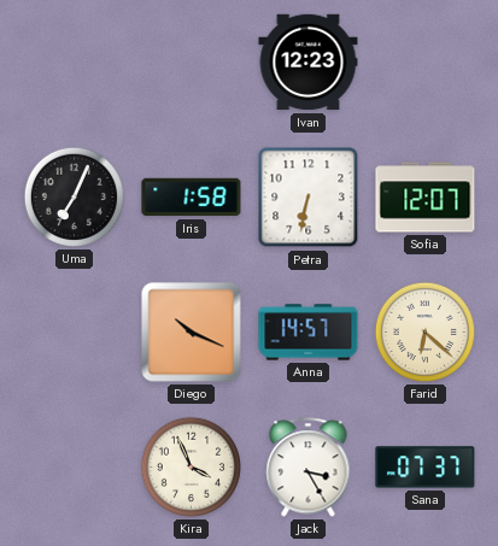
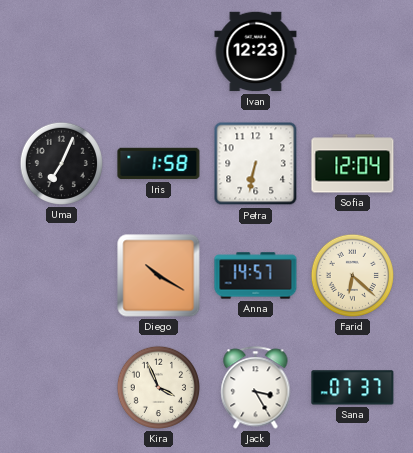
Sofia: 12:07 -> 12:04
Diego: 10:19 -> 10:20
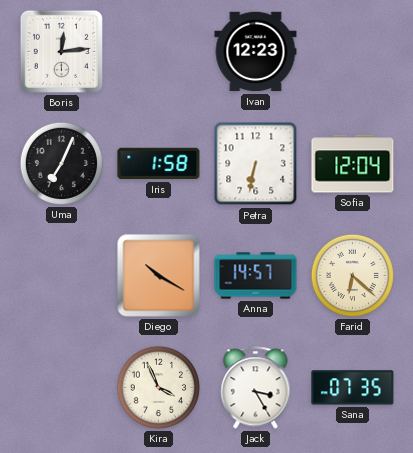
Boris: none -> 12:14
Sana: 07:37 -> 07:35
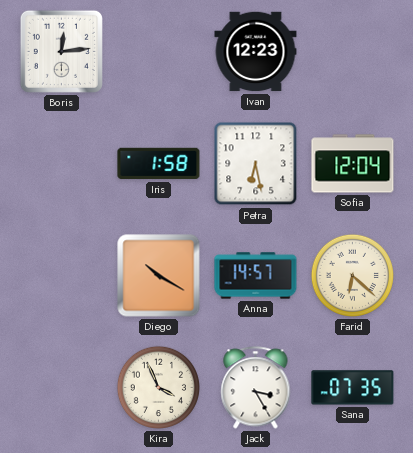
Uma: 7:04 -> none
Petra: 6:32 -> 6:28
